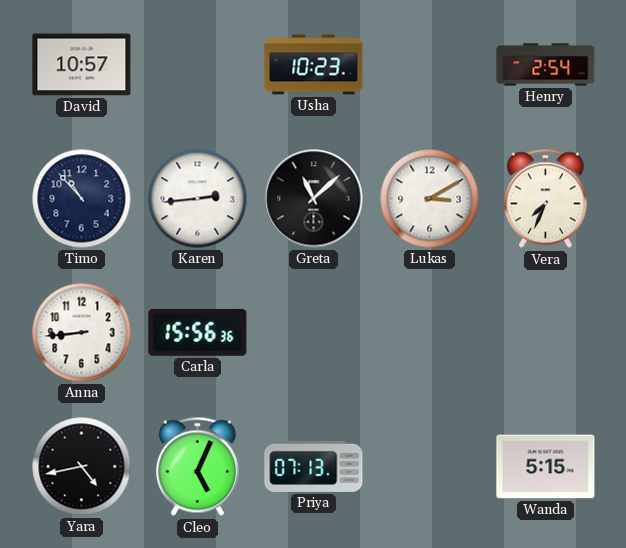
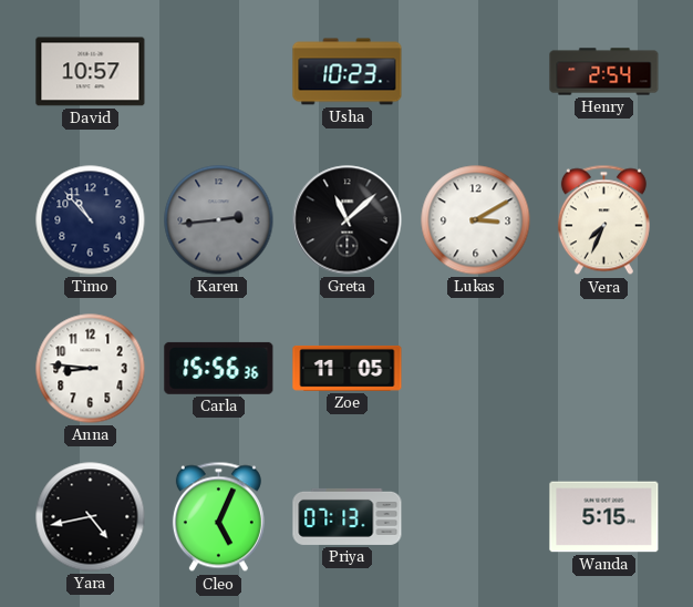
Karen dial: white -> grey
Anna: 8:44 -> 8:46
Zoe: none -> 11:05
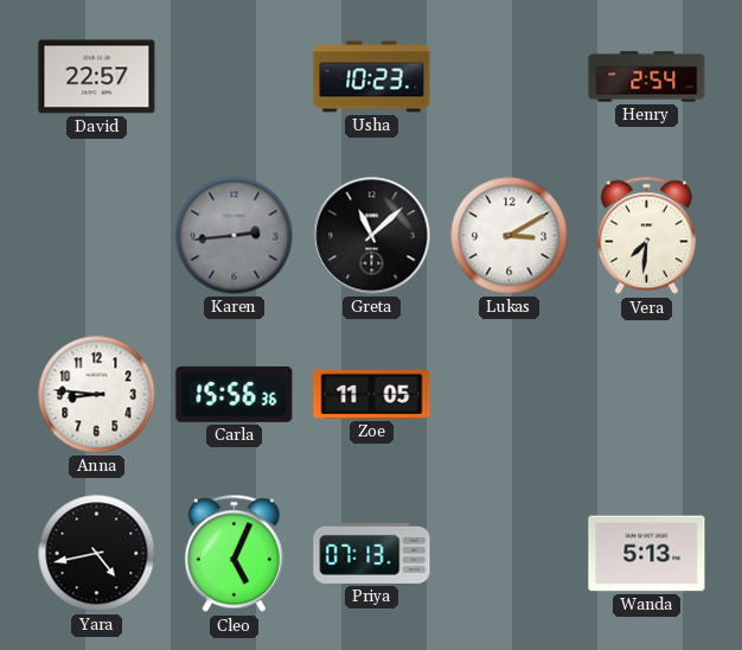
David: 10:57 -> 22:57
Timo: 10:53 -> none
Vera: 7:34 -> 7:31
Wanda: 5:15 -> 5:13
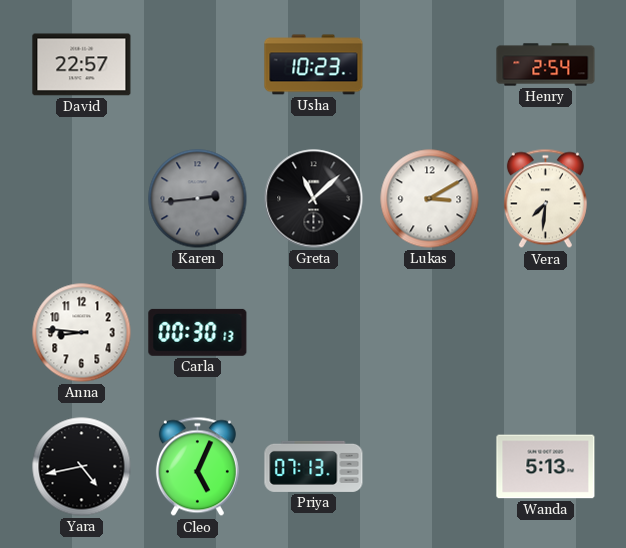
Carla: 15:56 -> 00:30
Zoe: 11:05 -> none
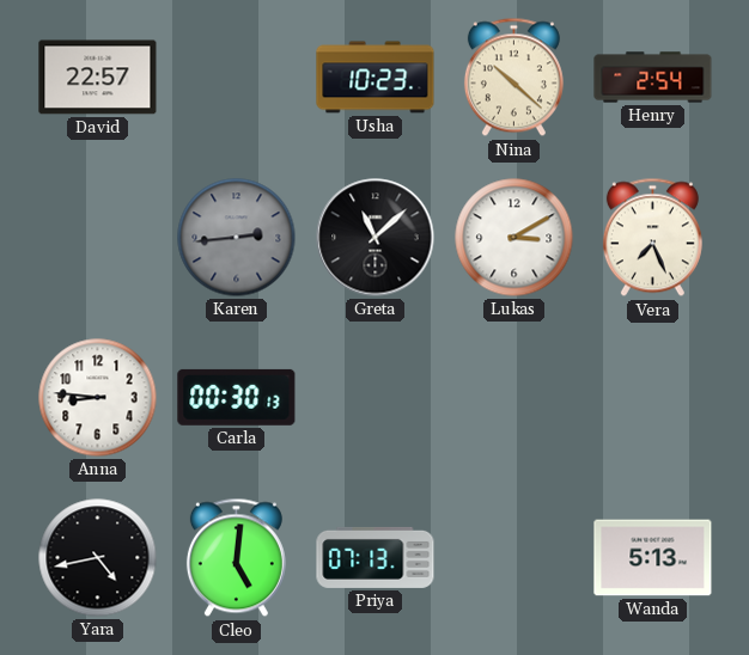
Nina: none -> 10:22
Vera: 7:31 -> 7:26
Cleo: 5:04 -> 5:01
